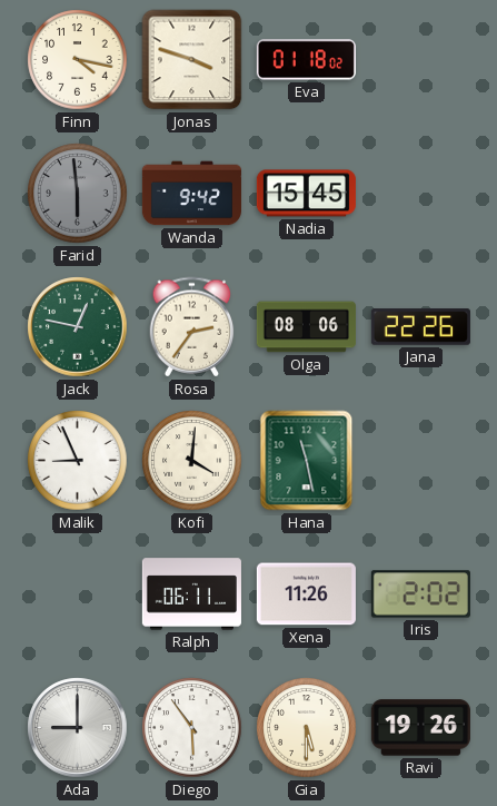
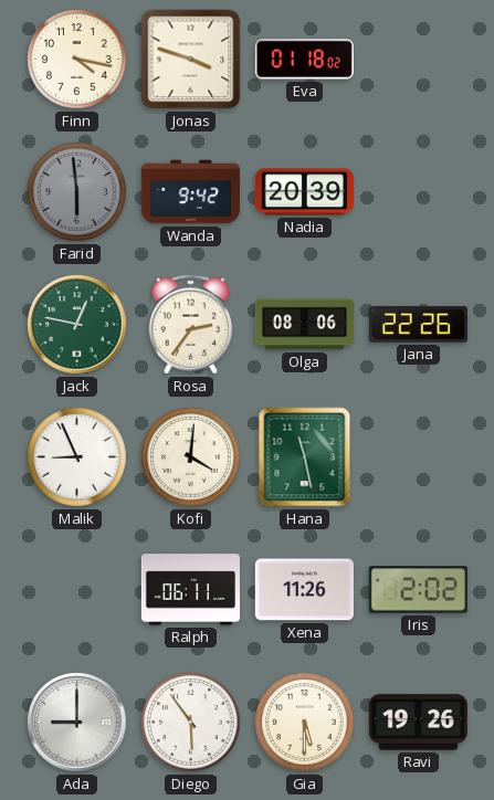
Nadia: 15:45 -> 20:39
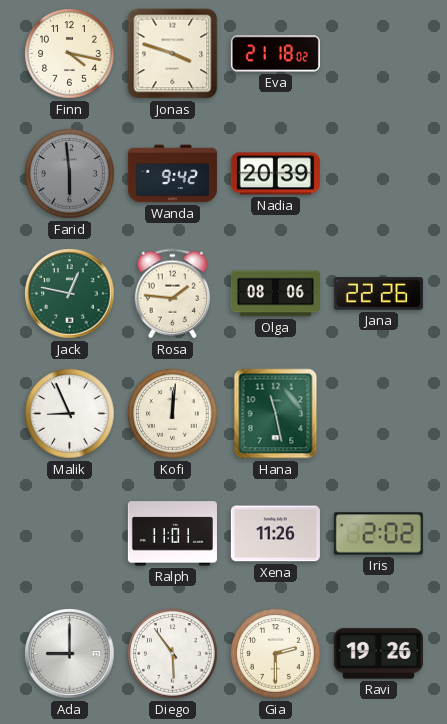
Eva: 01:18 -> 21:18
Rosa: 2:36 -> 1:46
Kofi: 4:01 -> 12:01
Ralph: 06:11 -> 11:01
Gia: 5:30 -> 2:30
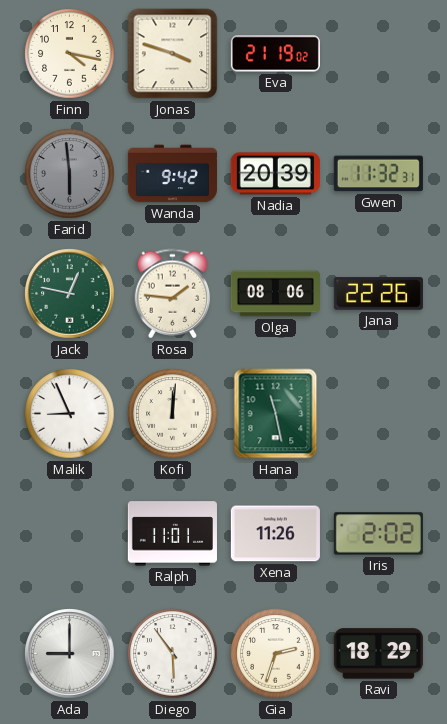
Eva: 21:18 -> 21:19
Gwen: none -> 11:32
Gia: 2:30 -> 2:33
Ravi: 19:26 -> 18:29
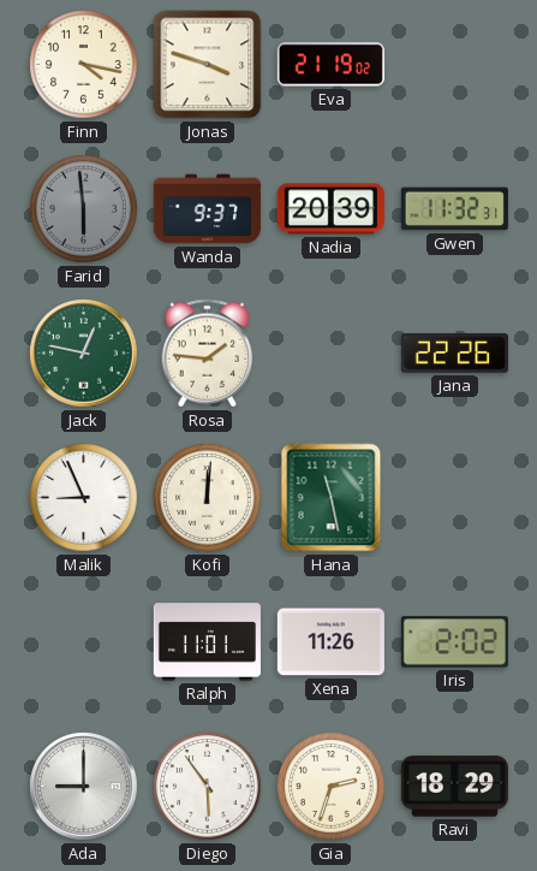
Wanda: 9:42 -> 9:37
Olga: 08:06 -> none
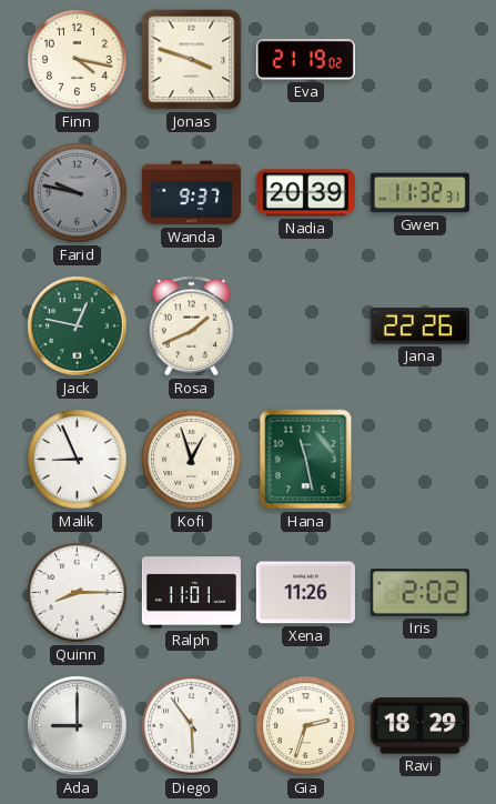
Farid: 5:59 -> 9:47
Rosa: 1:46 -> 1:41
Kofi: 12:01 -> 12:57
Quinn: none -> 8:15
